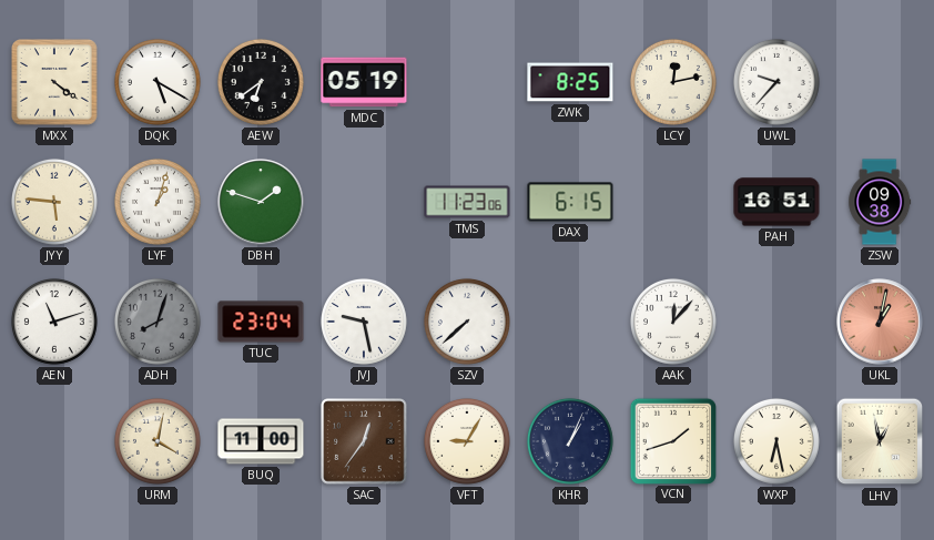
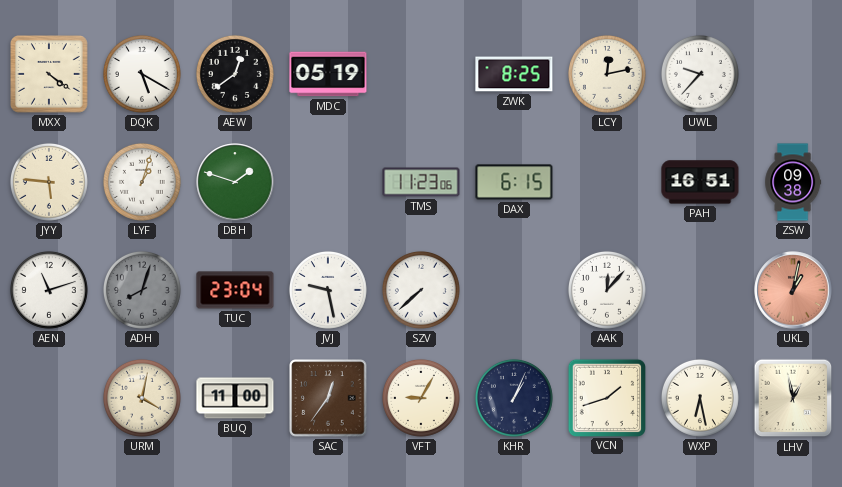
AEW: 6:39 -> 12:39
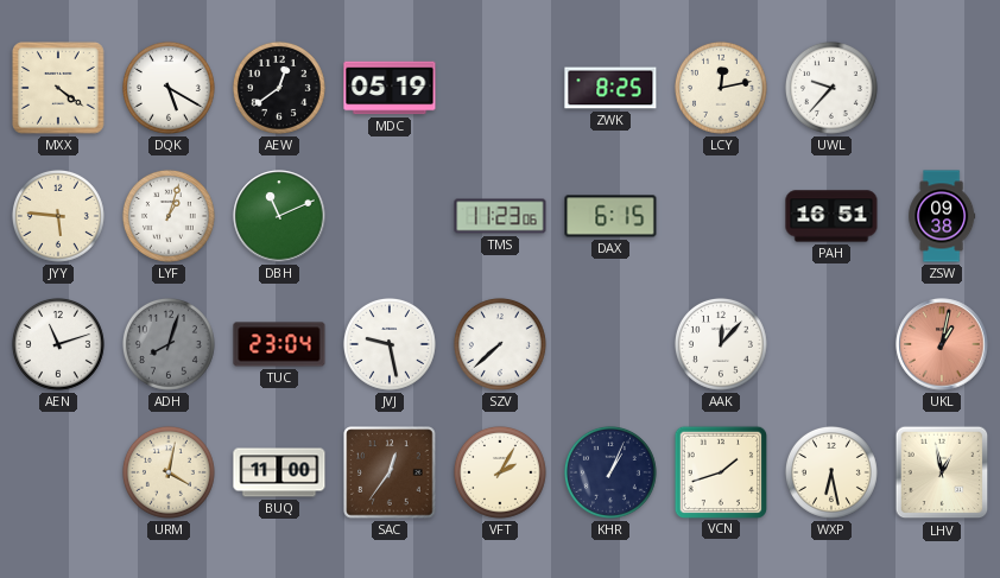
DBH: 1:48 -> 11:11
VFT: 9:05 -> 2:05
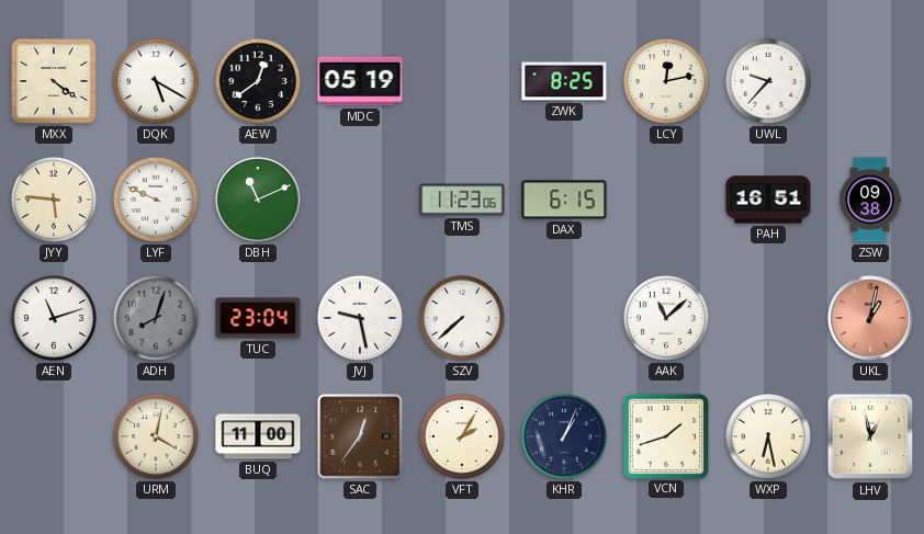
LYF: 1:03 -> 9:49
AAK: 12:07 -> 11:08
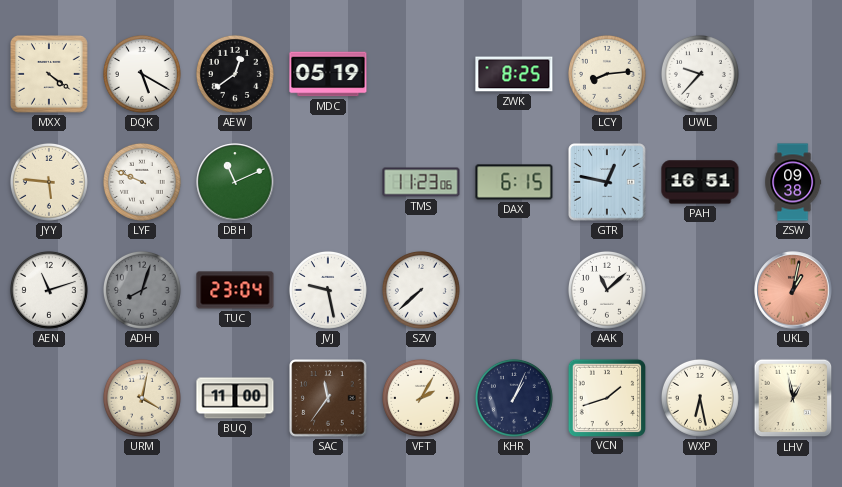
LCY: 12:13 -> 8:14
GTR: none -> 12:47
SAC: 12:36 -> 11:36
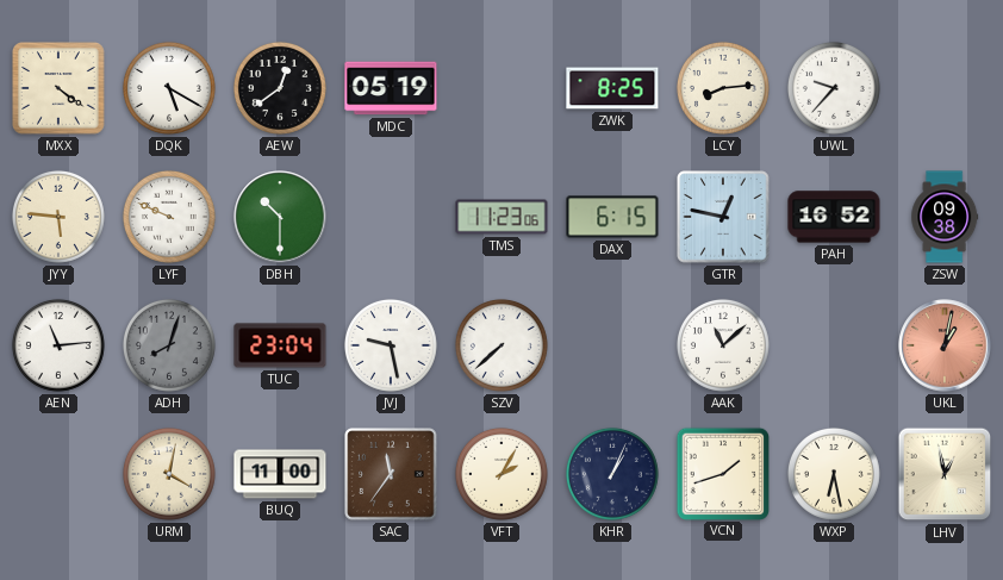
DBH: 11:11 -> 10:30
PAH: 16:51 -> 16:52
AEN: 11:12 -> 11:14
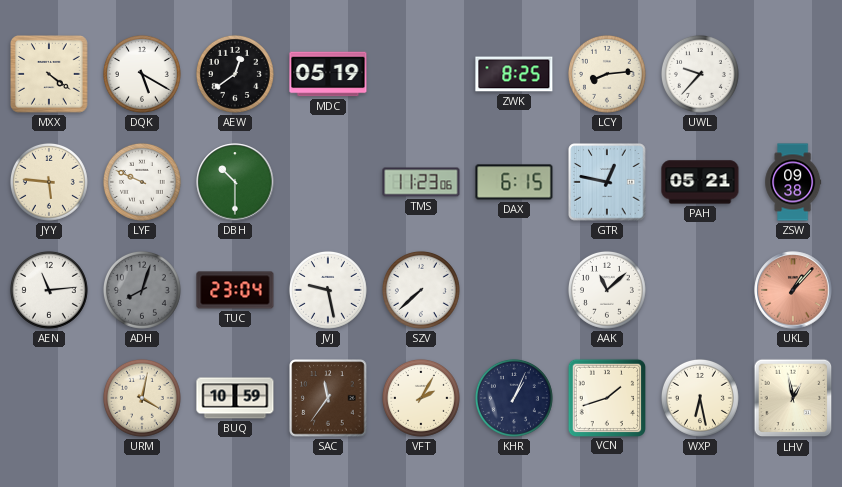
PAH: 16:52 -> 05:21
UKL: 1:02 -> 1:07
BUQ: 11:00 -> 10:59
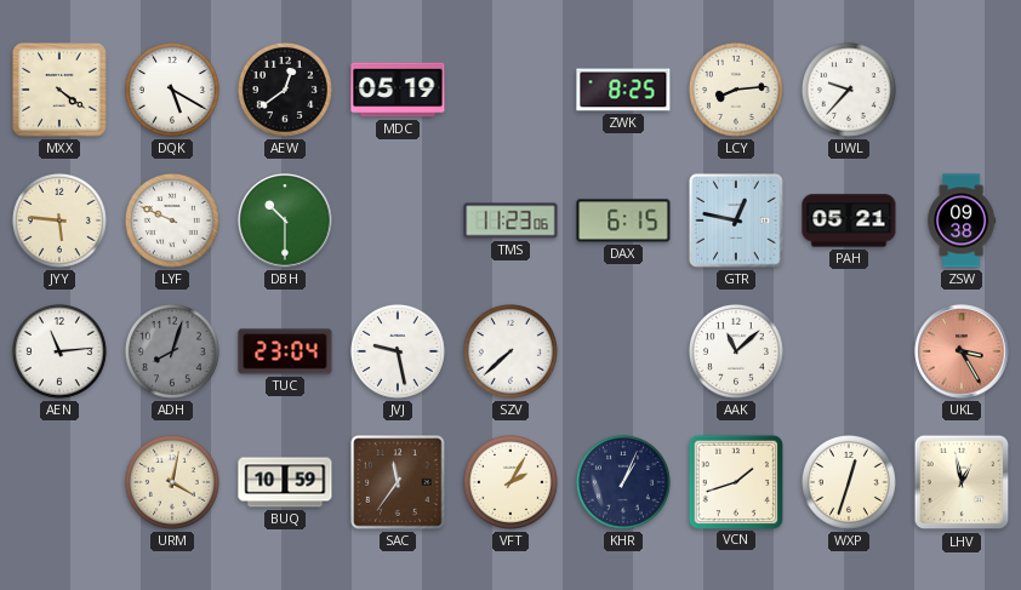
UKL: 1:07 -> 3:25
WXP: 6:28 -> 12:33
